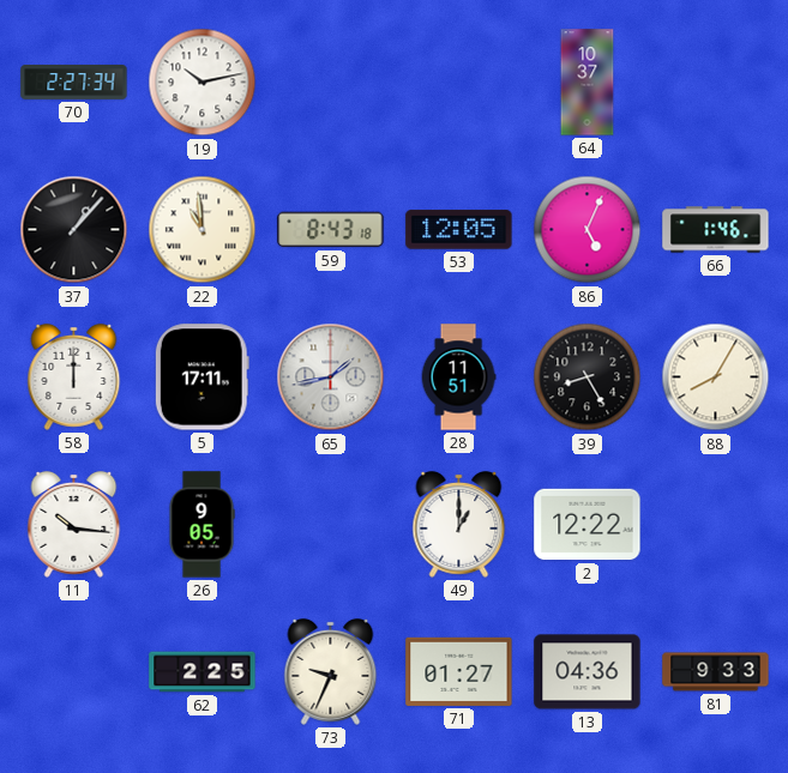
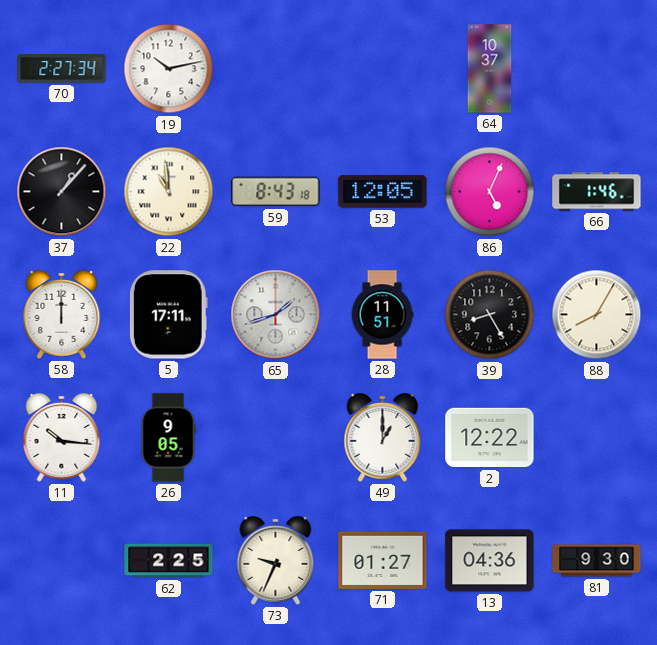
65: 1:43 -> 1:42
81: 9:33 -> 9:30
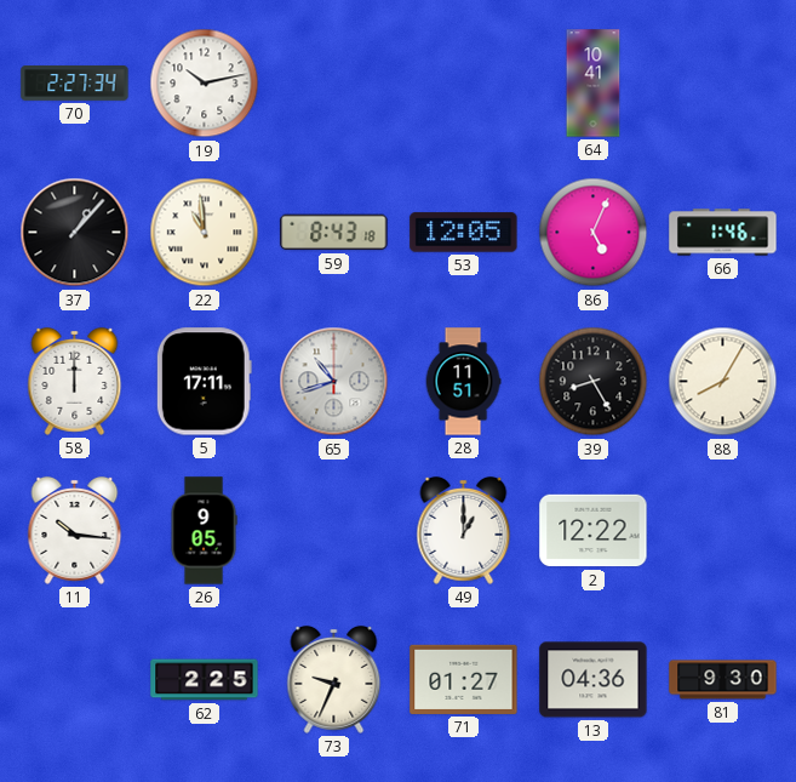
64: 10:37 -> 10:41
65: 1:42 -> 10:42
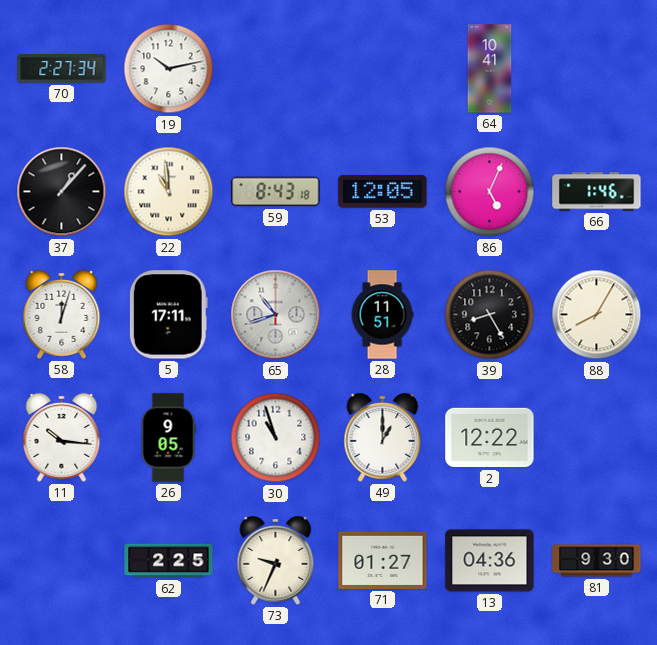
58: 12:00 -> 12:03
30: none -> 10:57
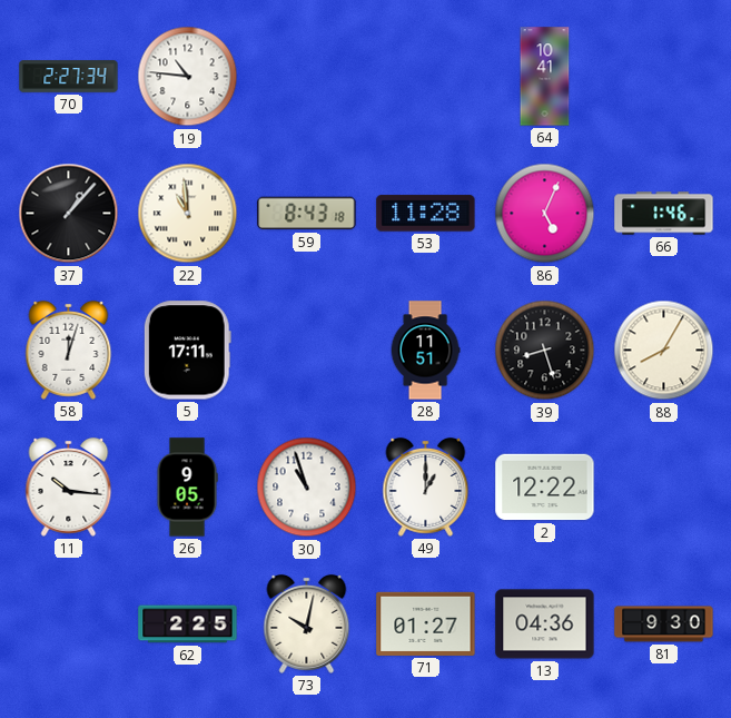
19: 10:13 -> 10:46
53: 12:05 -> 11:28
65: 10:42 -> none
39: 8:25 -> 8:27
73: 9:34 -> 10:02
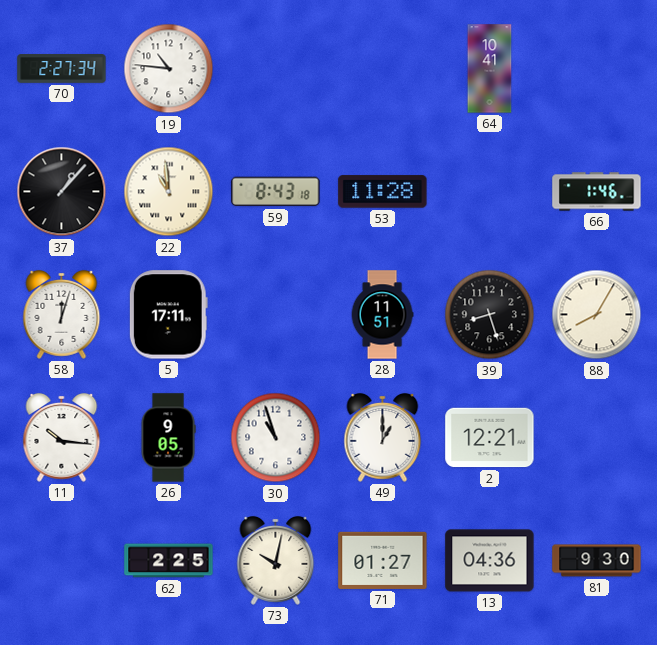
86: 5:04 -> none
2: 12:22 -> 12:21
